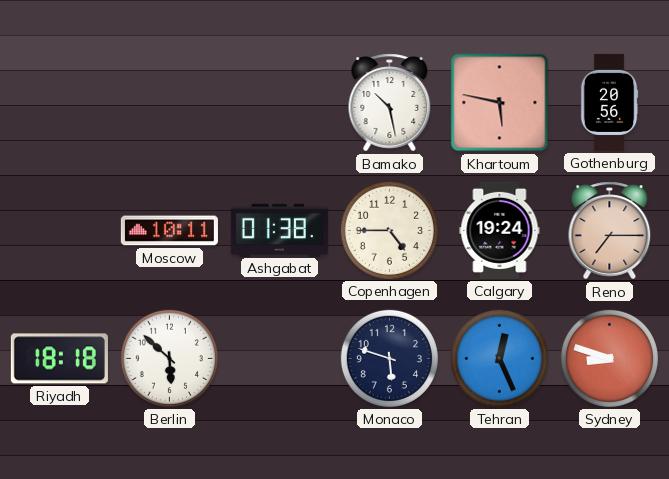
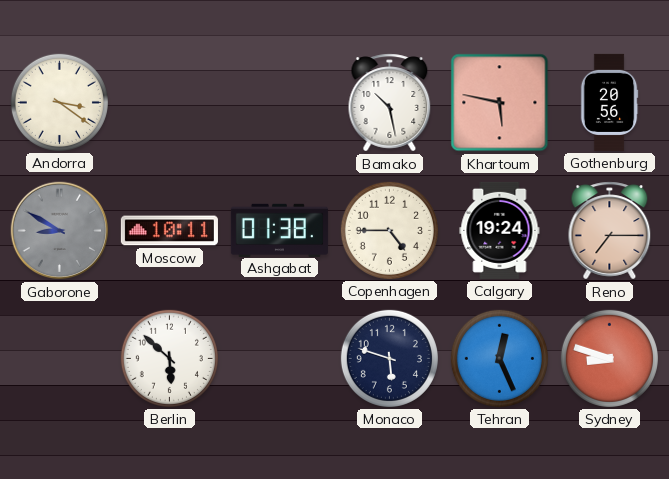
Andorra: none -> 3:21
Gaborone: none -> 8:50
Riyadh: 18:18 -> none
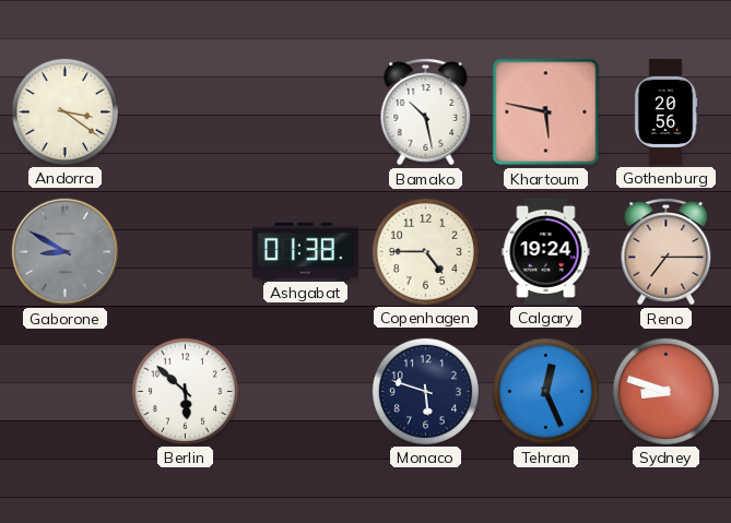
Moscow: 10:11 -> none
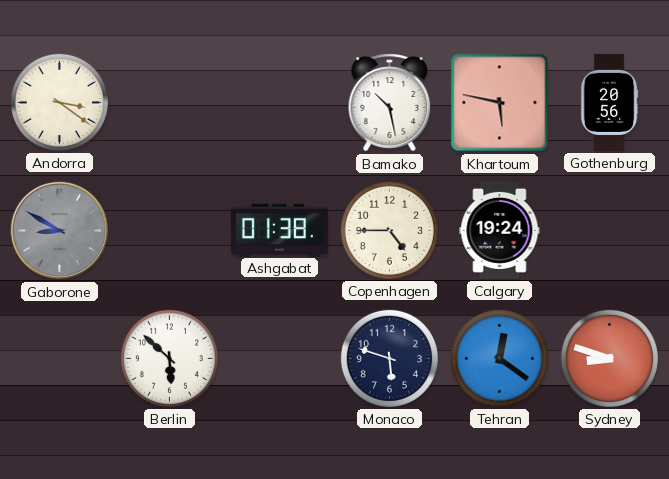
Reno: 7:15 -> none
Tehran: 12:26 -> 12:21
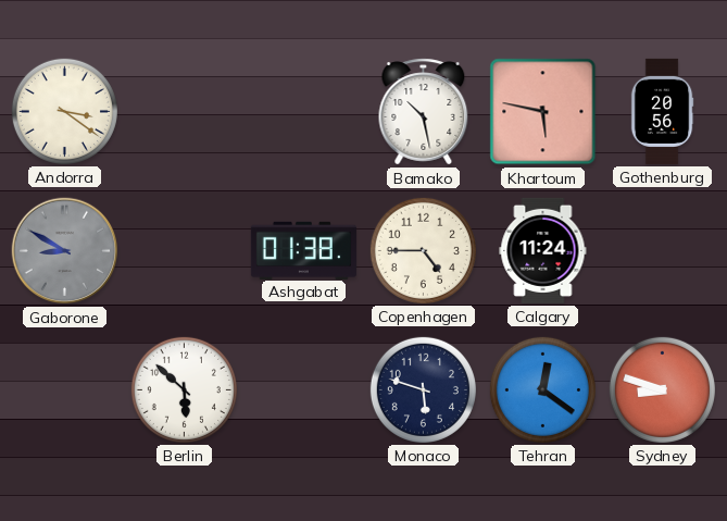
Calgary: 19:24 -> 11:24
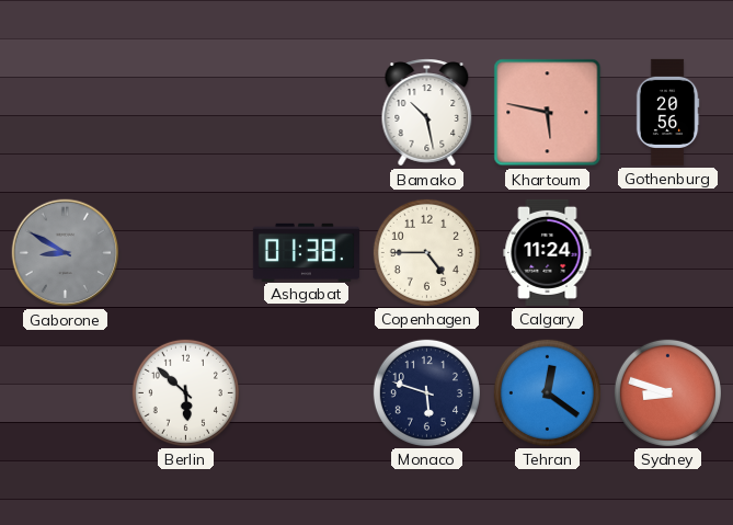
Andorra: 3:21 -> none
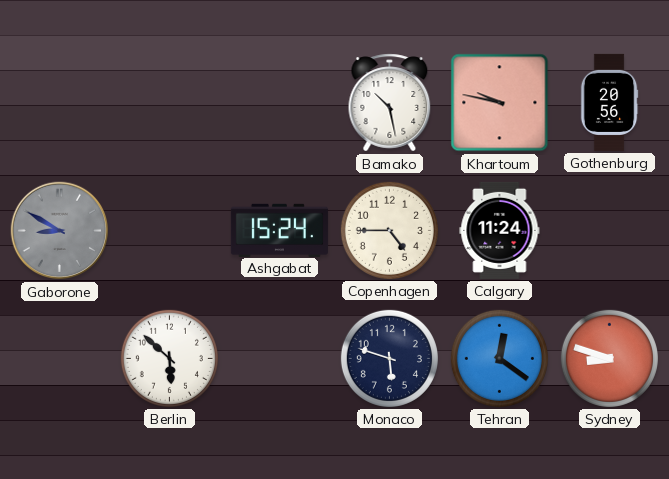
Khartoum: 5:47 -> 9:47
Ashgabat: 01:38 -> 15:24
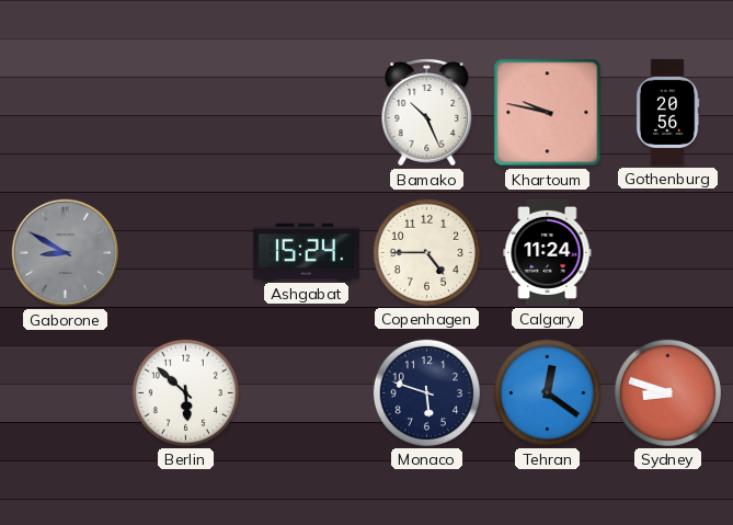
Bamako: 10:28 -> 10:26
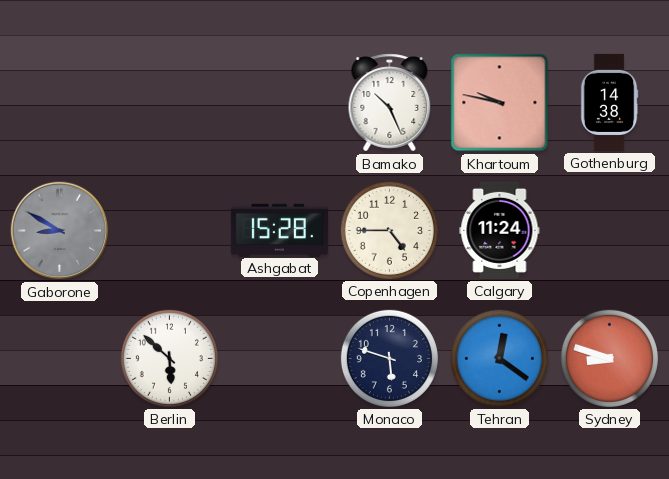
Gothenburg: 20:56 -> 14:38
Ashgabat: 15:24 -> 15:28
